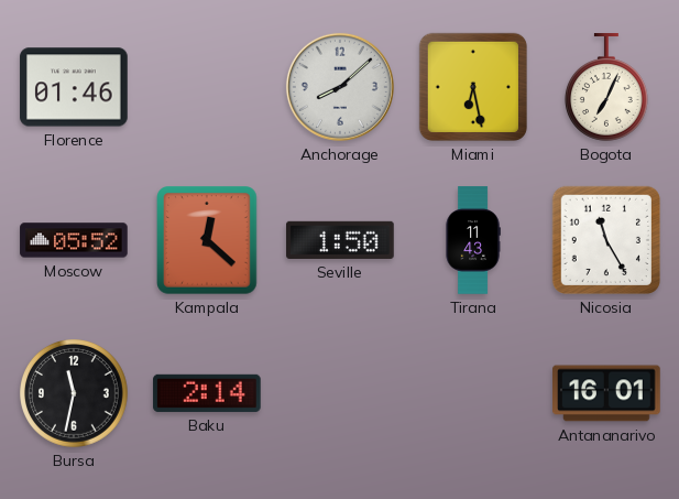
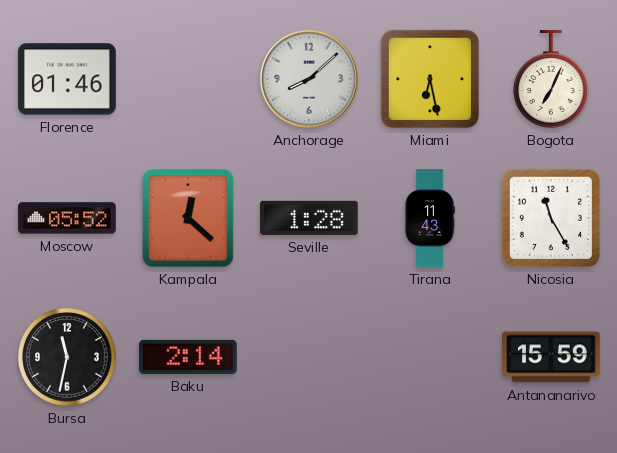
Seville: 1:50 -> 1:28
Antananarivo: 16:01 -> 15:59
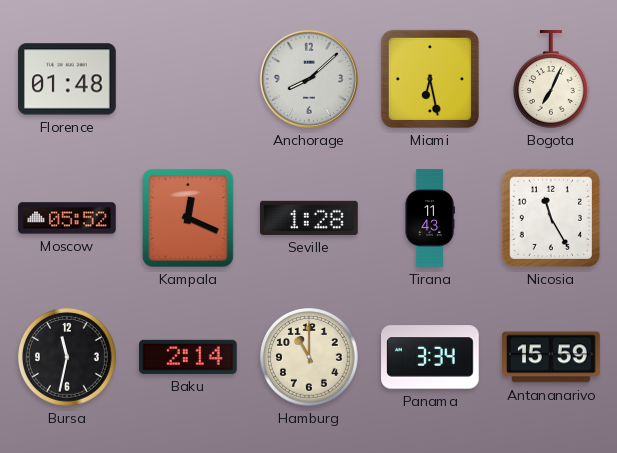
Florence: 01:46 -> 01:48
Kampala: 12:22 -> 12:19
Hamburg: none -> 11:00
Panama: none -> 3:34
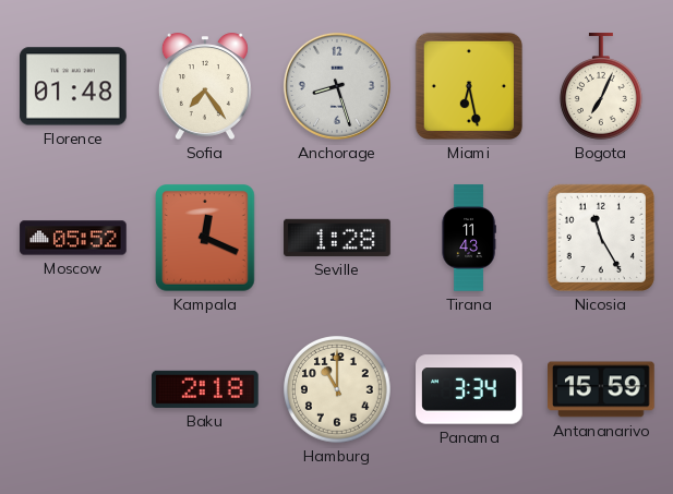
Sofia: none -> 7:24
Anchorage: 8:08 -> 8:27
Bursa: 11:32 -> none
Baku: 2:14 -> 2:18
